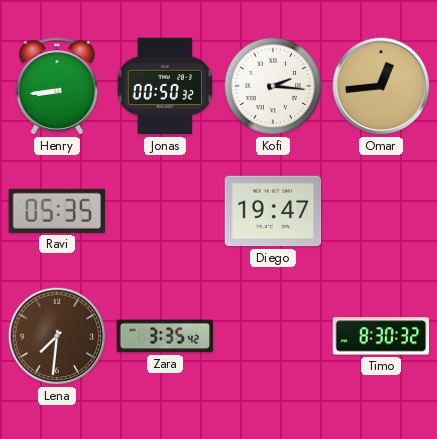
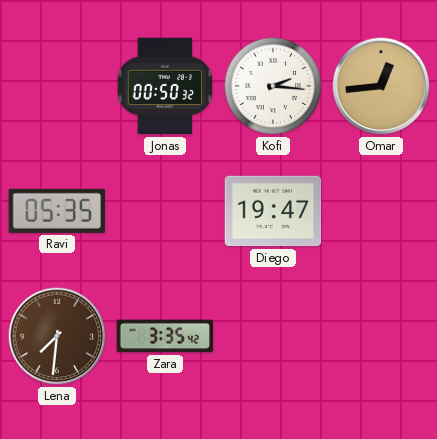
Henry: 8:44 -> none
Timo: 8:30 -> none
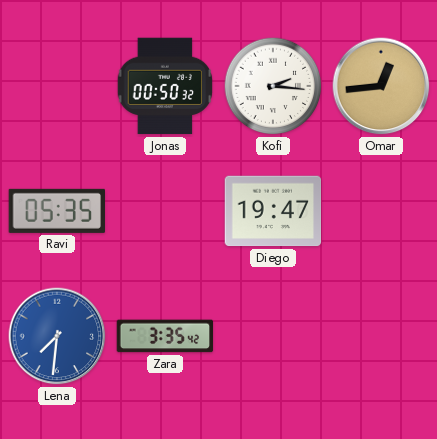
Lena dial: brown -> blue
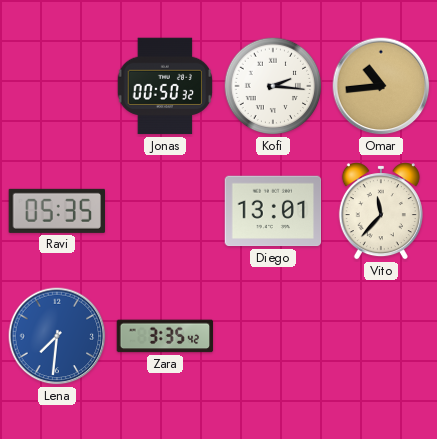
Omar: 12:44 -> 10:44
Diego: 19:47 -> 13:01
Vito: none -> 11:37
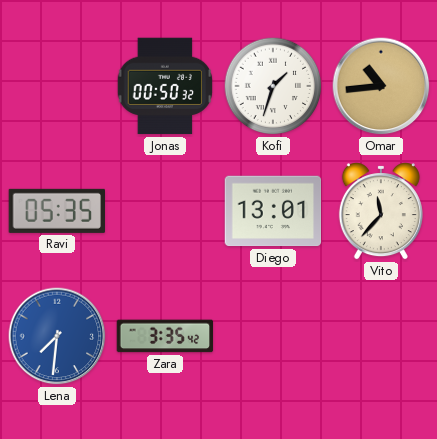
Kofi: 2:16 -> 1:33
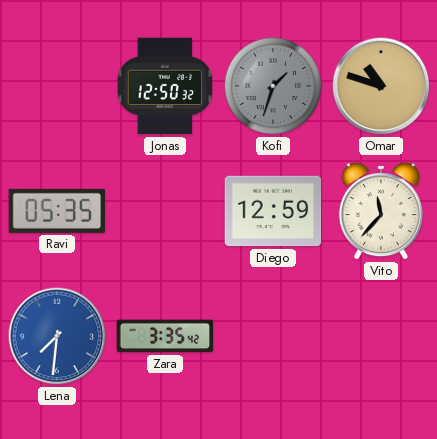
Jonas: 00:50 -> 12:50
Kofi dial: white -> grey
Omar: 10:44 -> 10:48
Diego: 13:01 -> 12:59
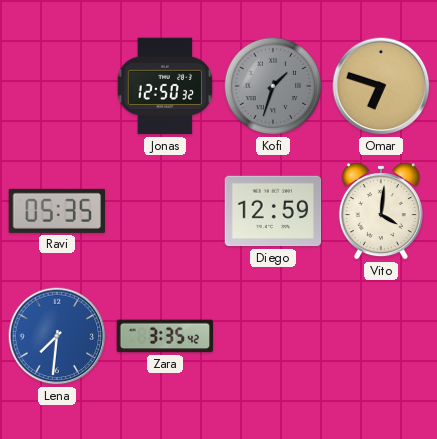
Omar: 10:48 -> 6:48
Vito: 11:37 -> 4:01
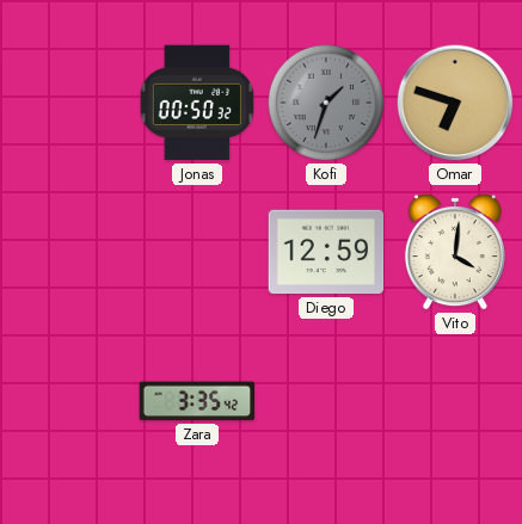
Jonas: 12:50 -> 00:50
Ravi: 05:35 -> none
Lena: 7:31 -> none
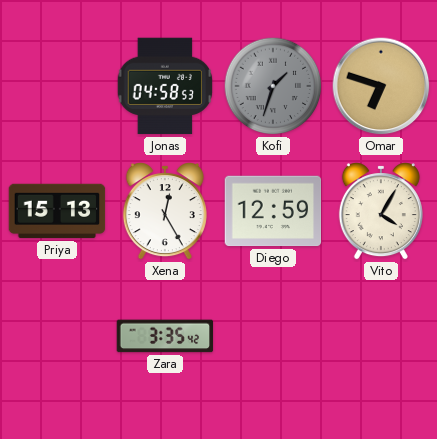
Jonas: 00:50 -> 04:58
Priya: none -> 15:13
Xena: none -> 12:25
Vito: 4:01 -> 4:05
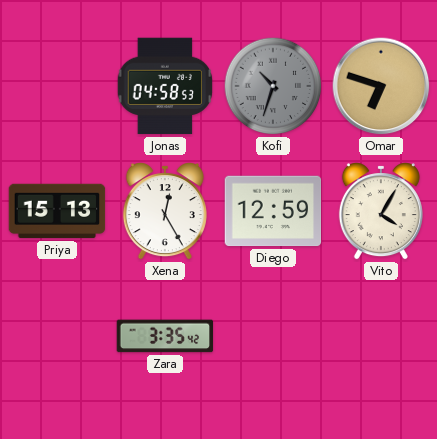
Kofi: 1:33 -> 10:33
